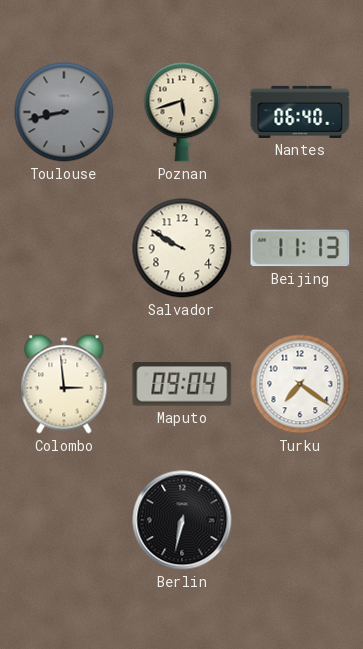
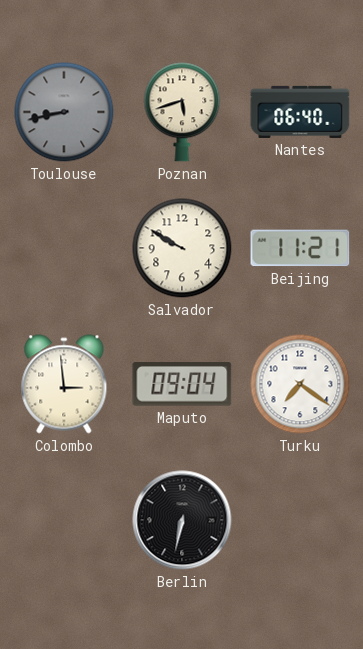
Beijing: 11:13 -> 11:21
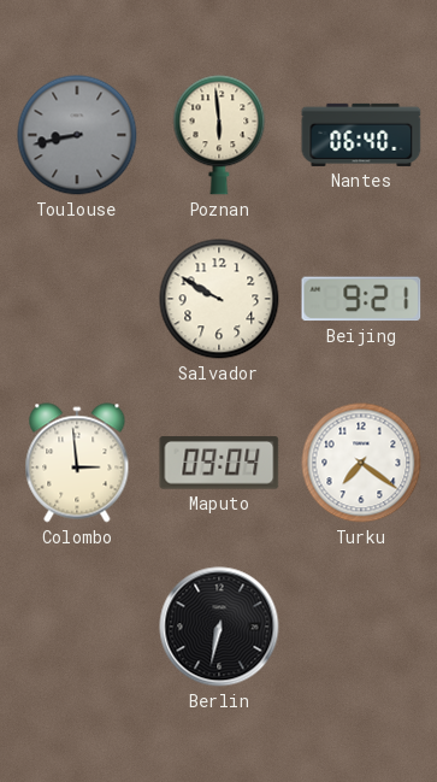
Poznan: 5:42 -> 5:59
Beijing: 11:21 -> 9:21
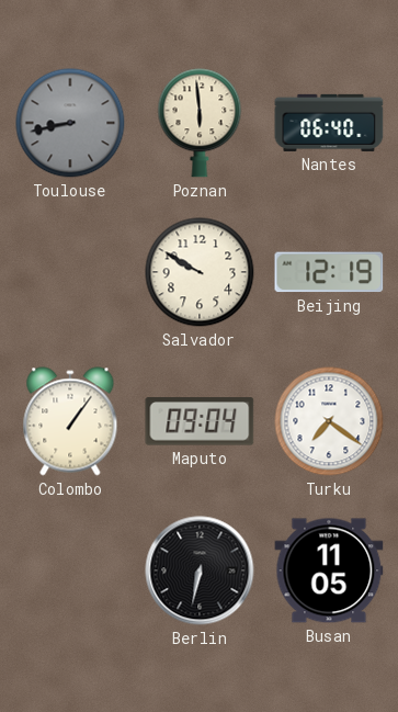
Beijing: 9:21 -> 12:19
Colombo: 2:59 -> 1:06
Busan: none -> 11:05
